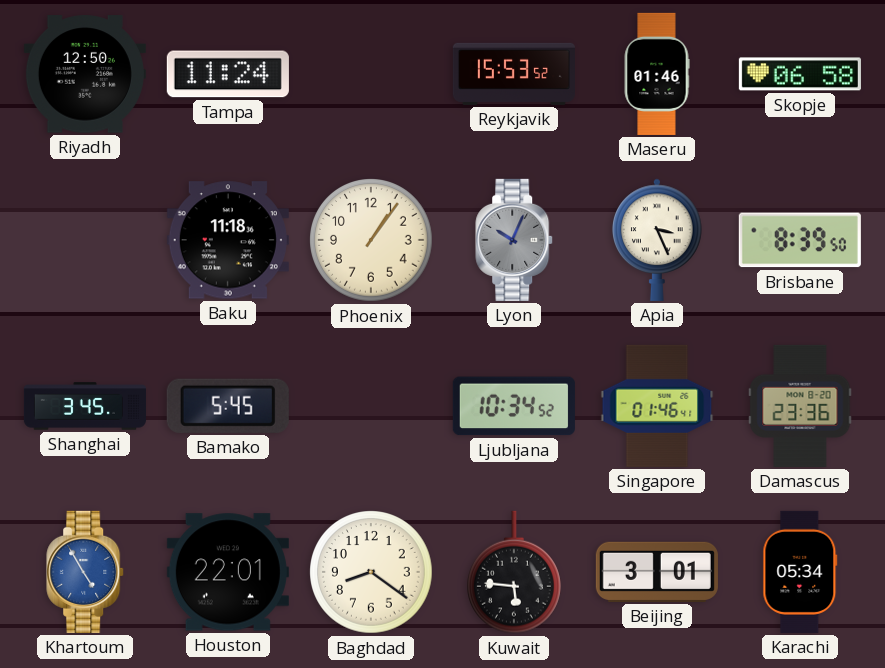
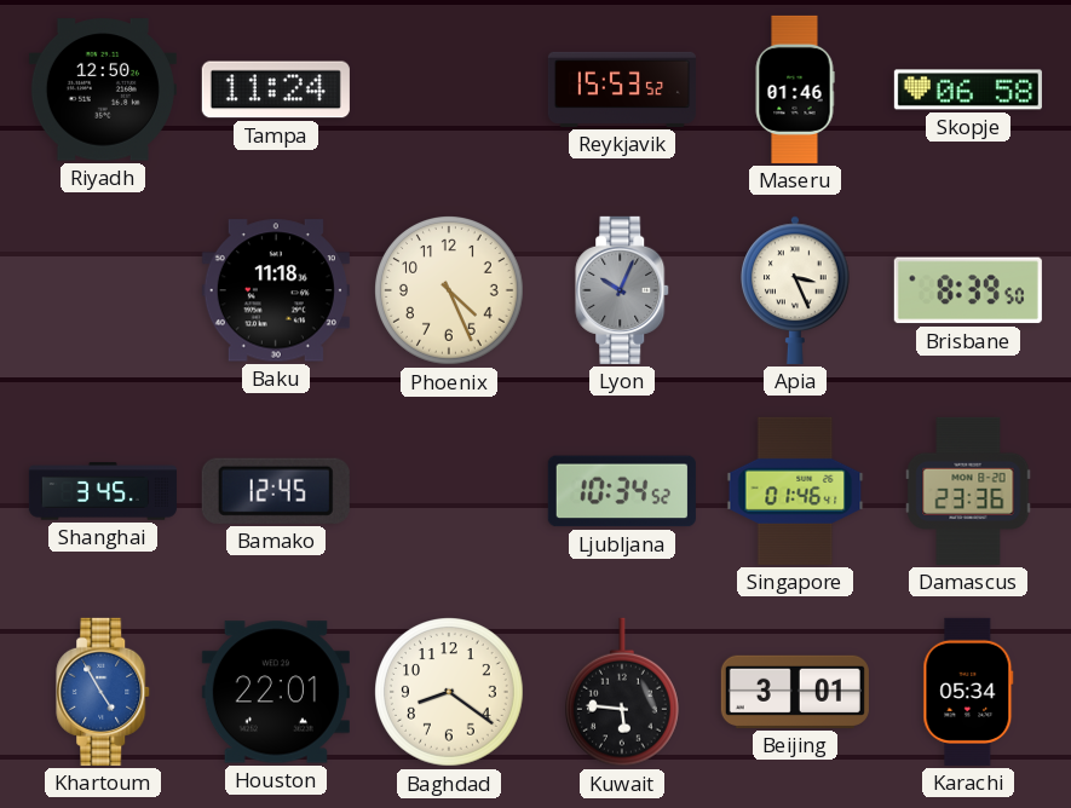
Phoenix: 1:06 -> 4:26
Bamako: 5:45 -> 12:45
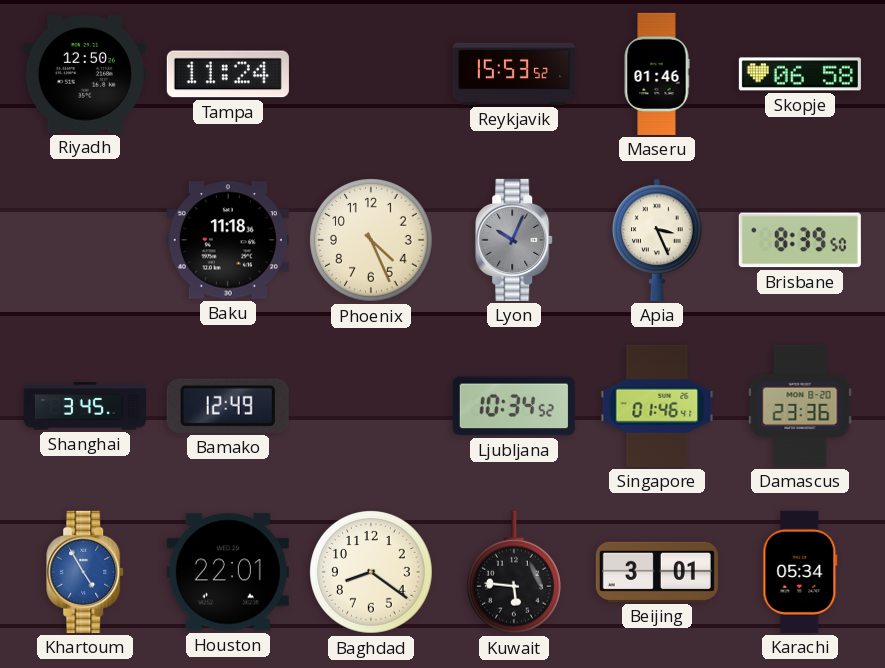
Bamako: 12:45 -> 12:49
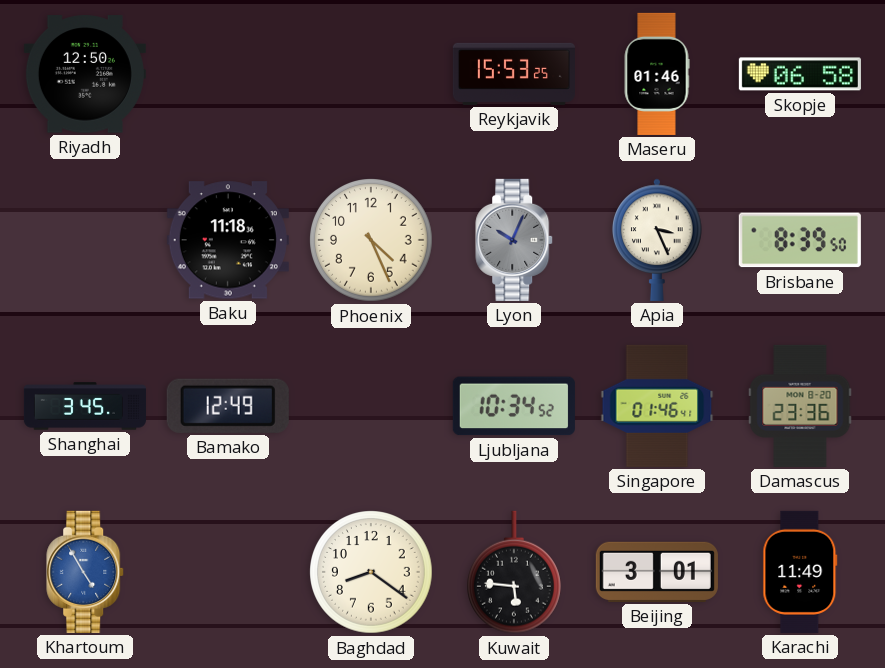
Tampa: 11:24 -> none
Reykjavik: 15:53:52 -> 15:53:25
Houston: 22:01 -> none
Karachi: 05:34 -> 11:49
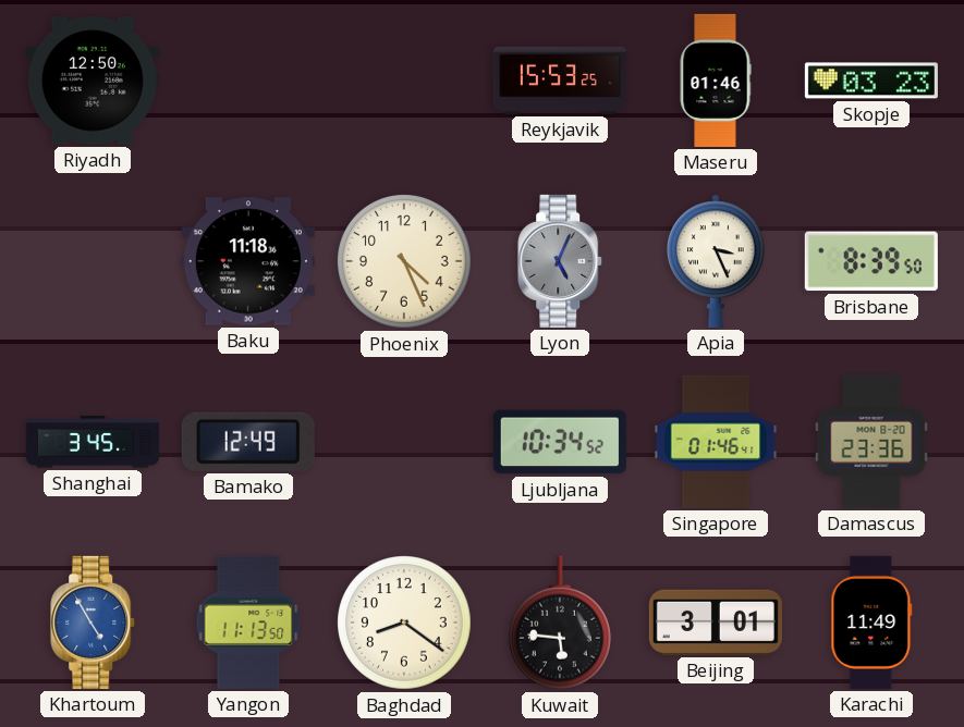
Skopje: 06:58 -> 03:23
Lyon: 10:04 -> 5:04
Yangon: none -> 11:13
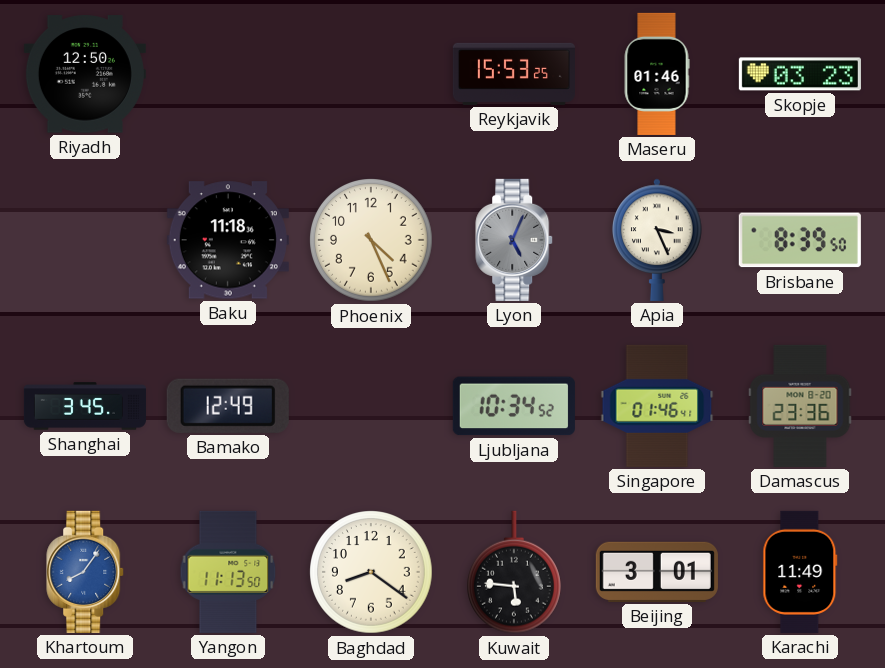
Khartoum: 4:55 -> 8:06
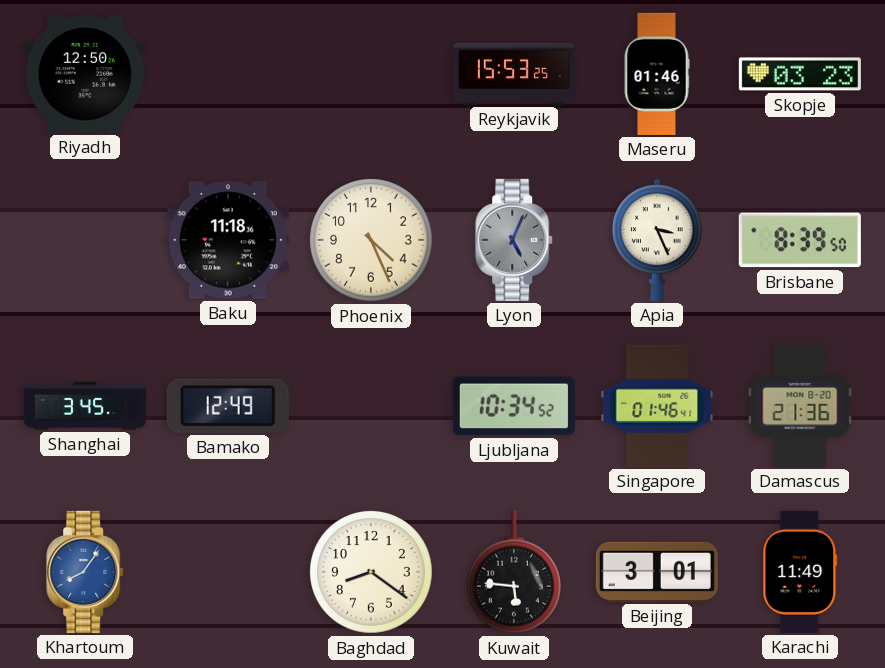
Damascus: 23:36 -> 21:36
Yangon: 11:13 -> none
